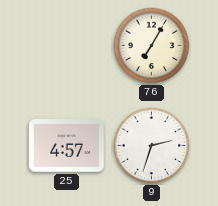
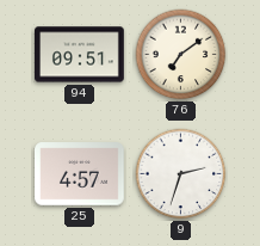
94: none -> 09:51
76: 7:05 -> 7:09
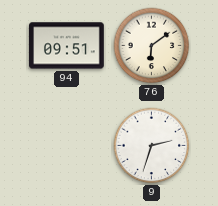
76: 7:09 -> 6:09
25: 4:57 -> none
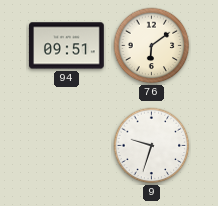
9: 2:33 -> 9:33
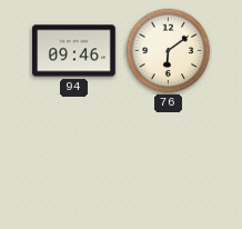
94: 09:51 -> 09:46
9: 9:33 -> none
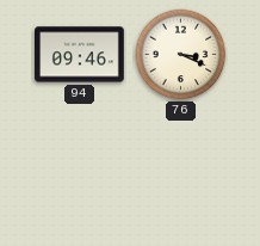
76: 6:09 -> 3:19
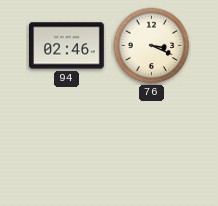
94: 09:46 -> 02:46
